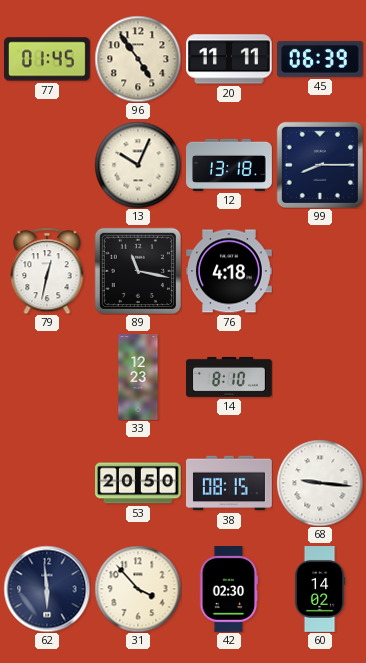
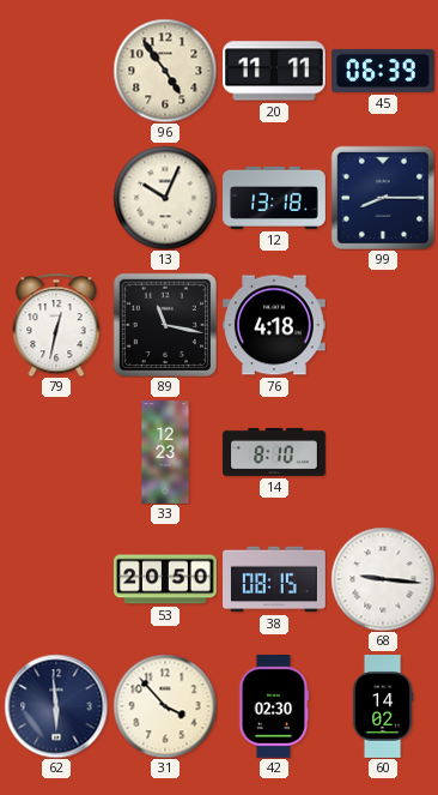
77: 01:45 -> none
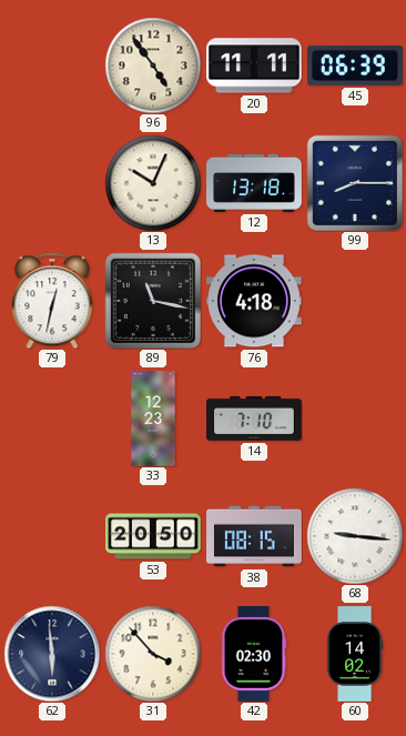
14: 8:10 -> 7:10
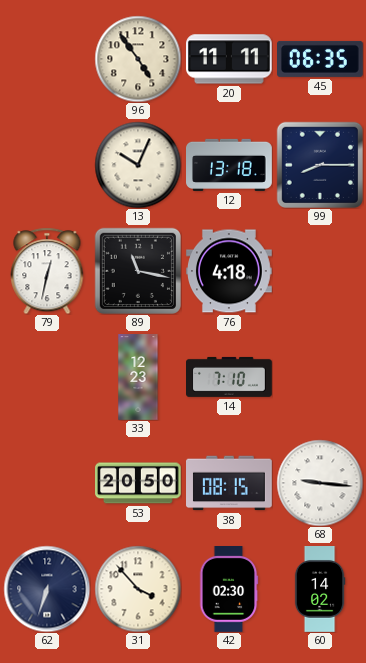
45: 06:39 -> 06:35
62: 5:59 -> 6:33
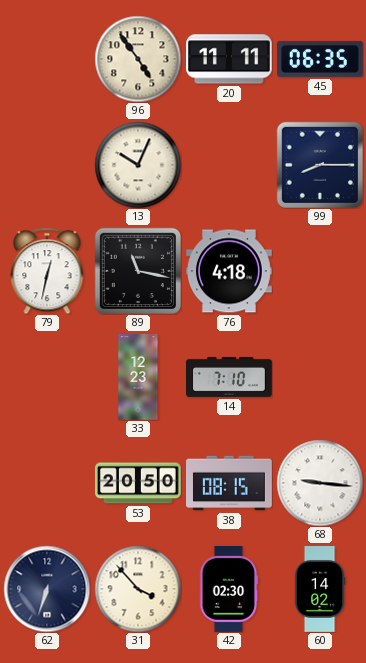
12: 13:18 -> none
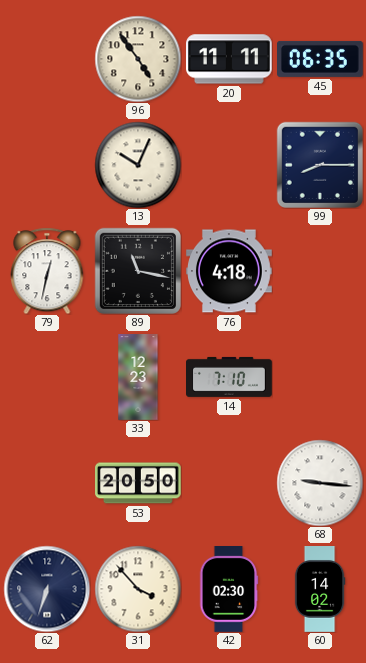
38: 08:15 -> none
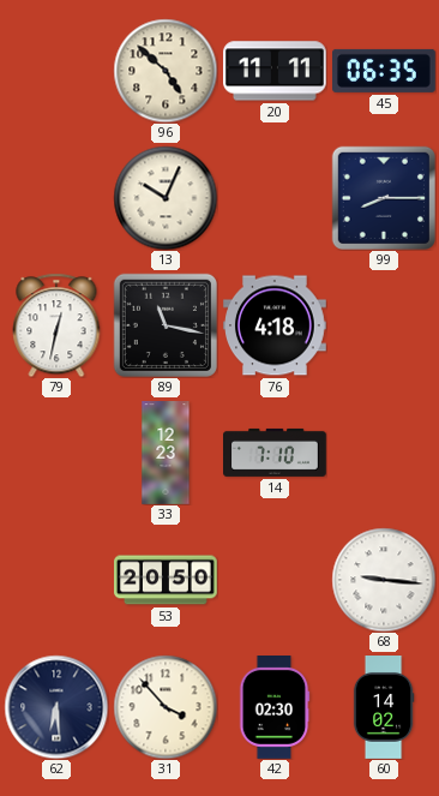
96: 4:54 -> 4:52
62: 6:33 -> 6:29
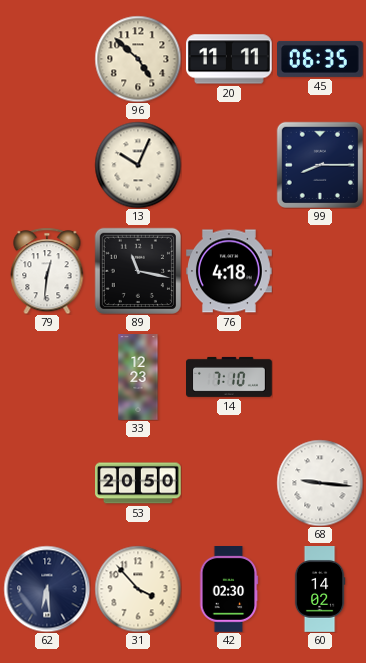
79: 12:32 -> 12:31
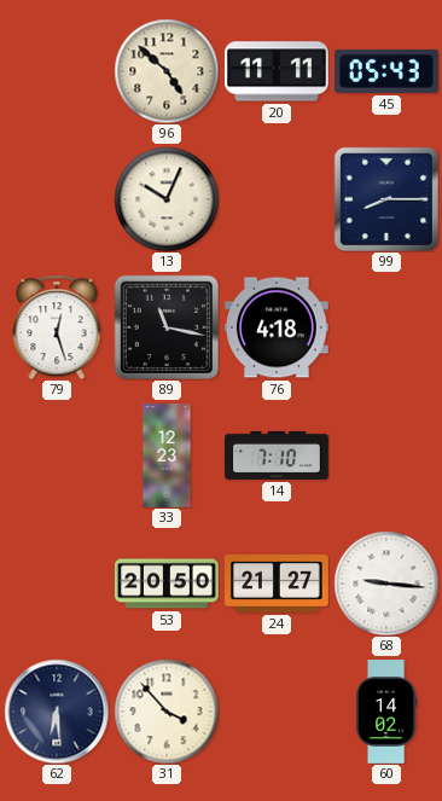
45: 06:35 -> 05:43
79: 12:31 -> 12:27
24: none -> 21:27
42: 02:30 -> none
